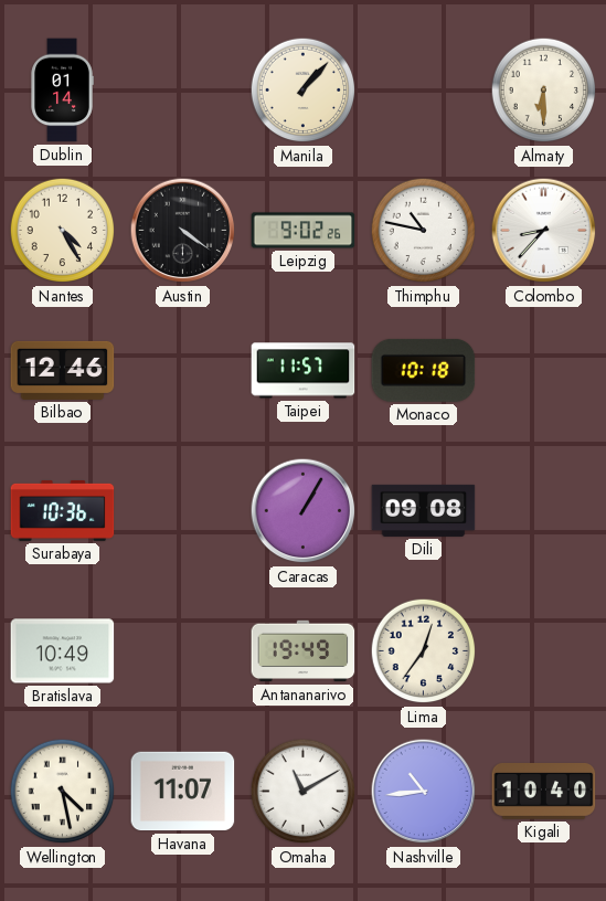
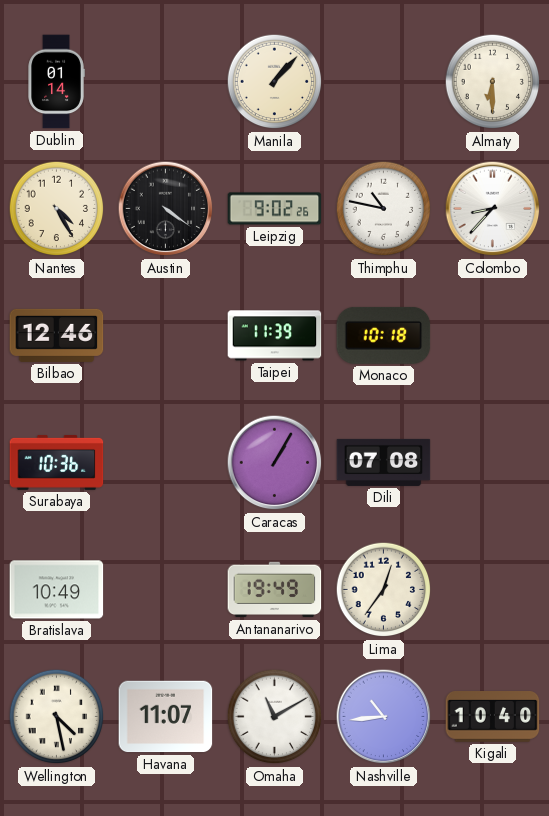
Taipei: 11:57 -> 11:39
Dili: 09:08 -> 07:08
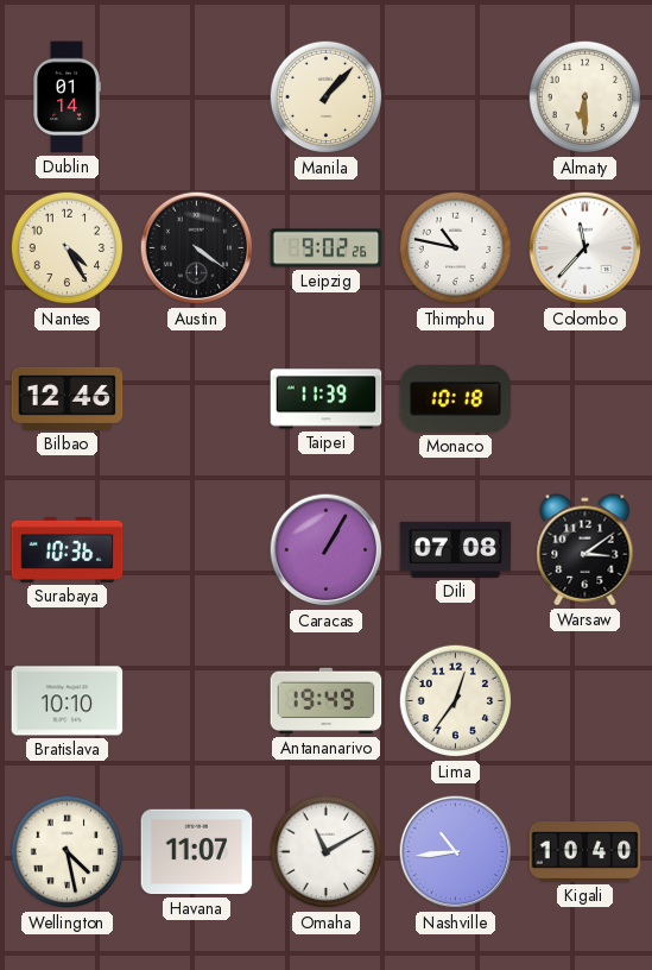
Colombo: 8:37 -> 11:37
Warsaw: none -> 3:09
Bratislava: 10:49 -> 10:10
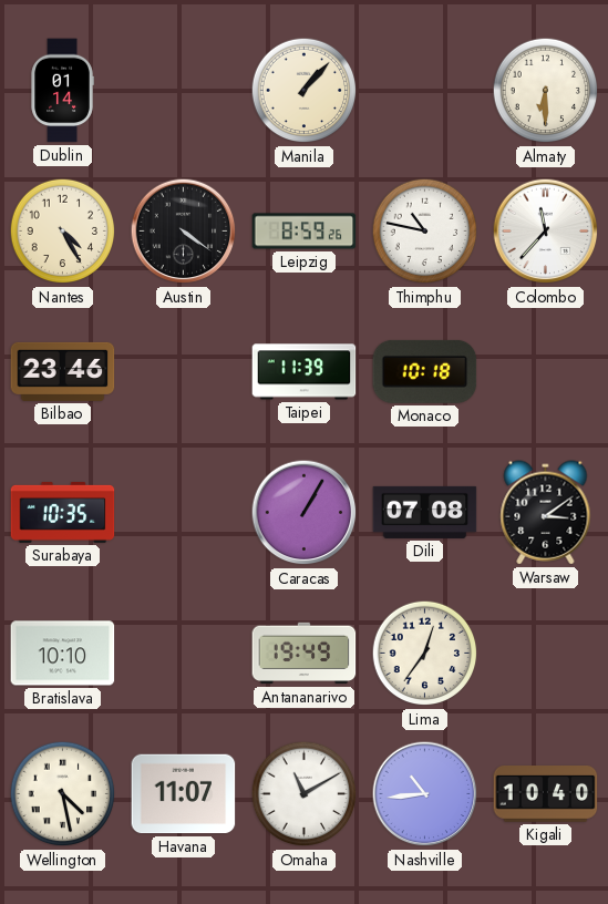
Leipzig: 9:02 -> 8:59
Bilbao: 12:46 -> 23:46
Surabaya: 10:36 -> 10:35
